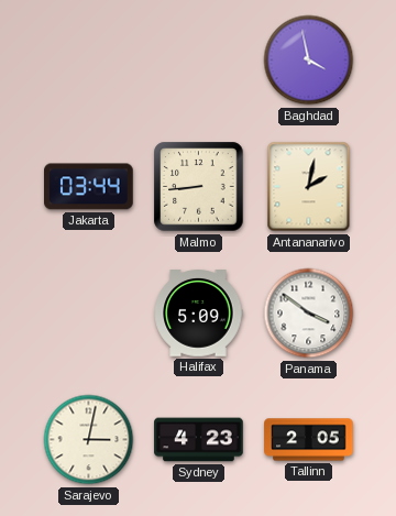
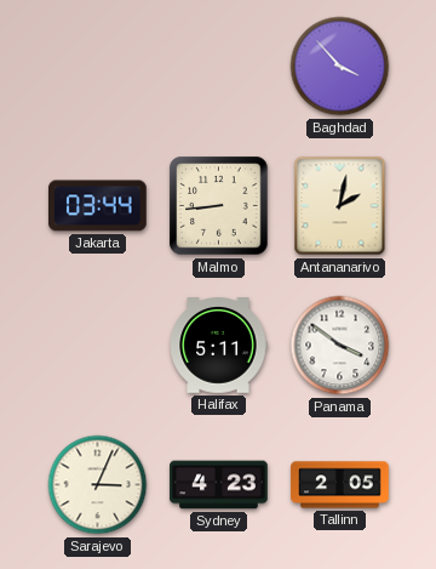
Baghdad: 3:58 -> 3:53
Halifax: 5:09 -> 5:11
Sarajevo: 3:02 -> 3:04
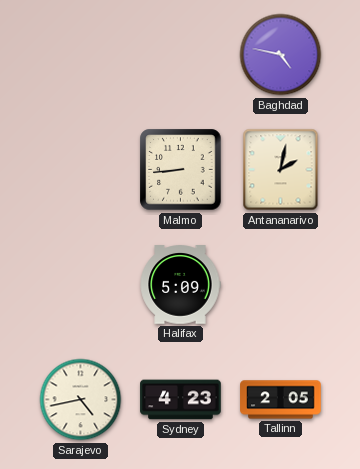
Baghdad: 3:53 -> 4:47
Jakarta: 03:44 -> none
Halifax: 5:11 -> 5:09
Panama: 3:51 -> none
Sarajevo: 3:04 -> 4:43
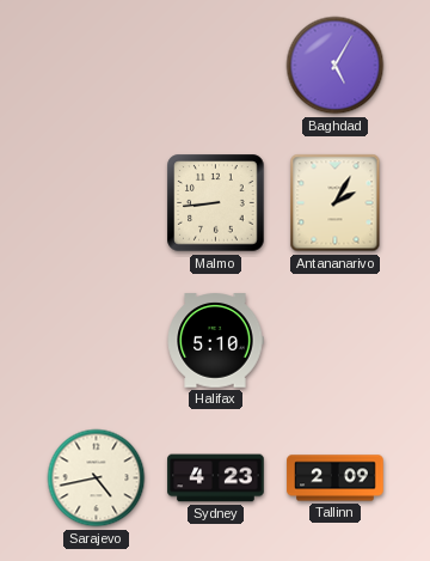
Baghdad: 4:47 -> 5:05
Antananarivo: 2:02 -> 2:05
Halifax: 5:09 -> 5:10
Tallinn: 2:05 -> 2:09
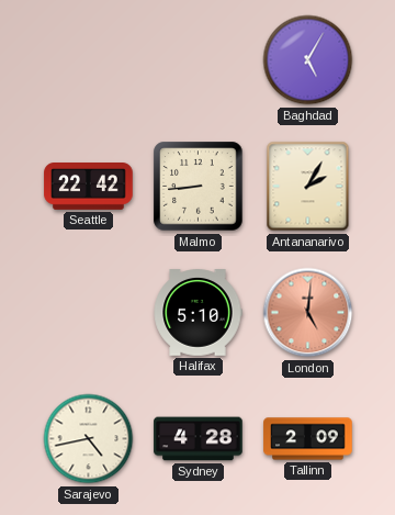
Seattle: none -> 22:42
London: none -> 5:01
Sydney: 4:23 -> 4:28
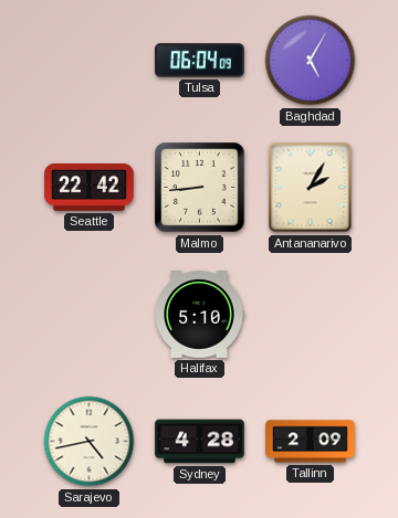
Tulsa: none -> 06:04
London: 5:01 -> none
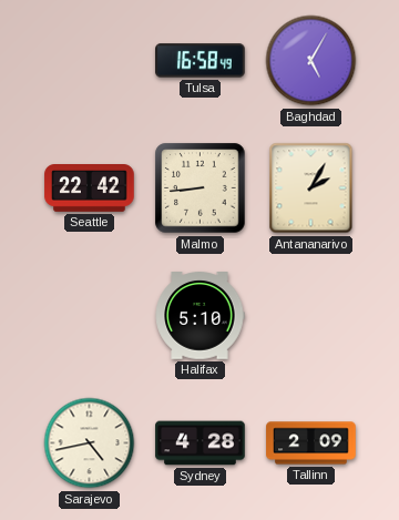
Tulsa: 06:04 -> 16:58
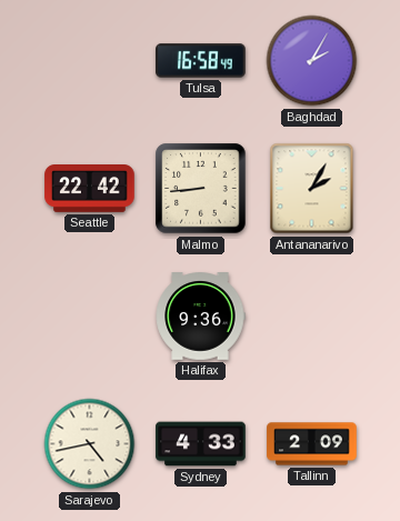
Baghdad: 5:05 -> 2:05
Halifax: 5:10 -> 9:36
Sydney: 4:28 -> 4:33
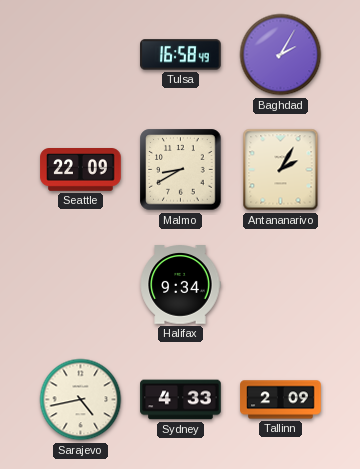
Seattle: 22:42 -> 22:09
Malmo: 8:44 -> 8:40
Halifax: 9:36 -> 9:34
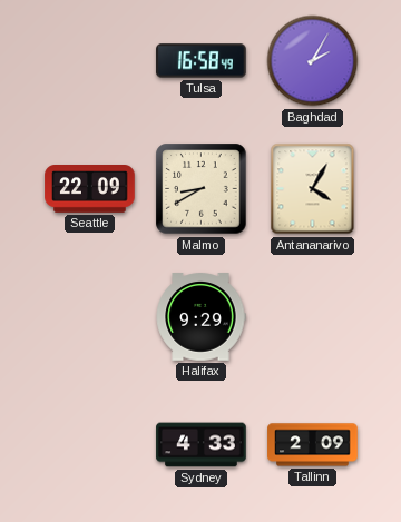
Antananarivo: 2:05 -> 4:05
Halifax: 9:34 -> 9:29
Sarajevo: 4:43 -> none
